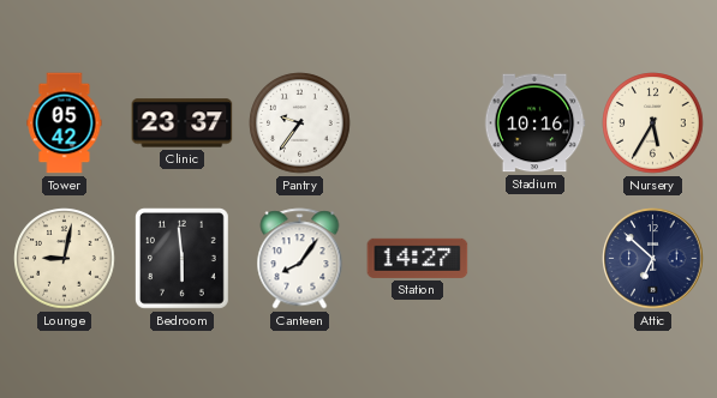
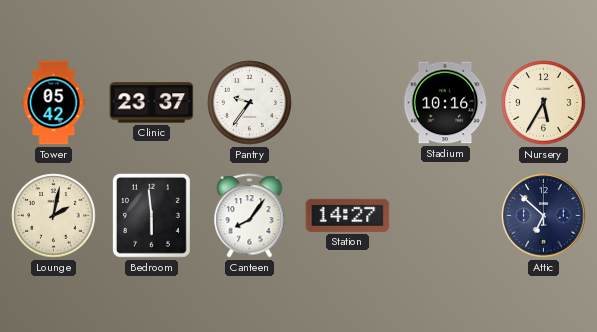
Lounge: 9:02 -> 2:02
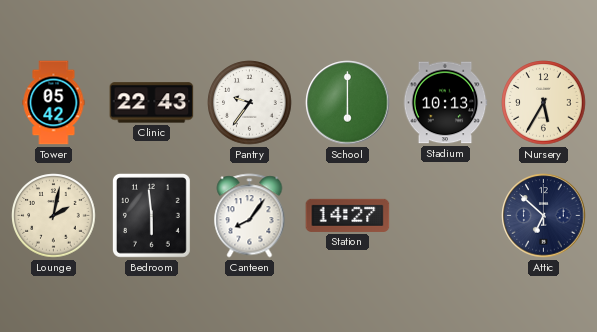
Clinic: 23:37 -> 22:43
School: none -> 6:00
Stadium: 10:16 -> 10:13
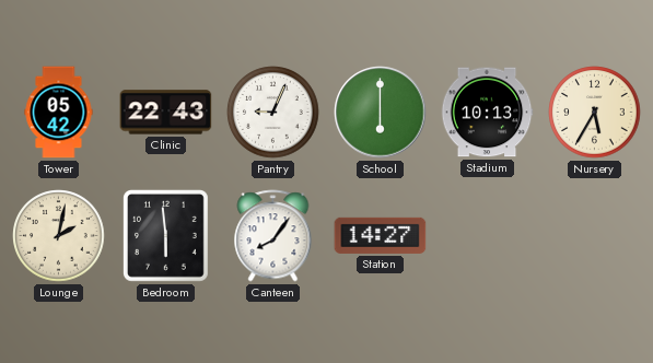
Pantry: 9:36 -> 9:04
Attic: 6:52 -> none
